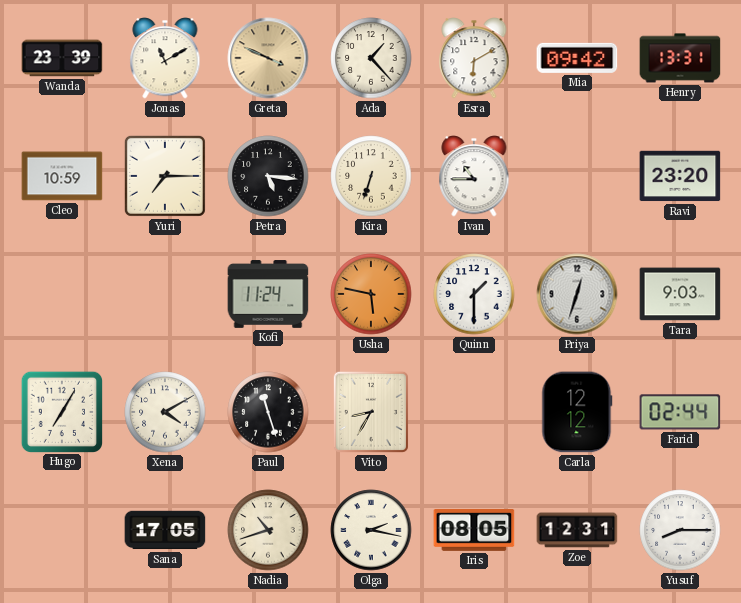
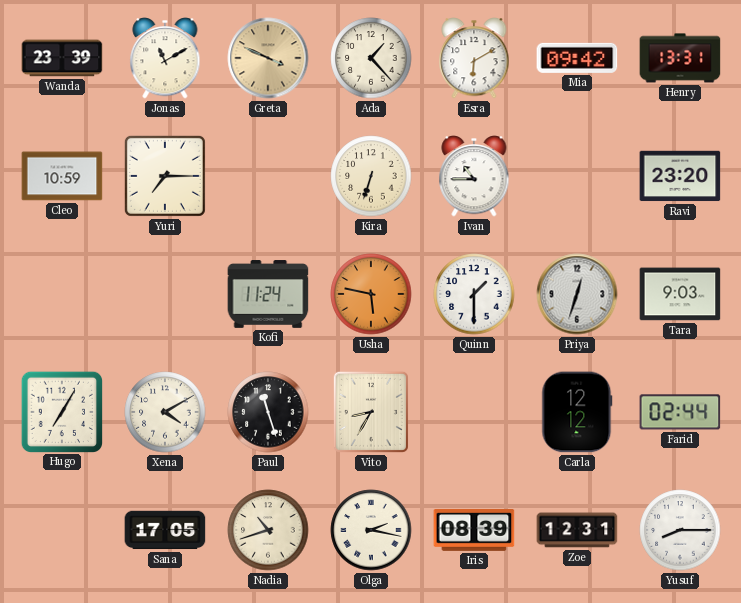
Petra: 5:16 -> none
Iris: 08:05 -> 08:39
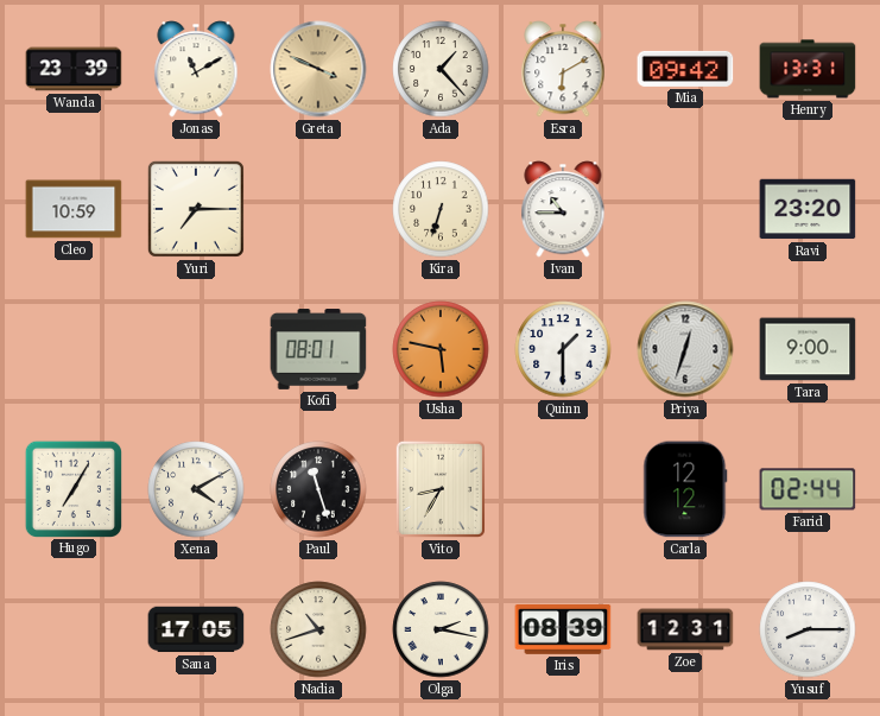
Kofi: 11:24 -> 08:01
Tara: 9:03 -> 9:00
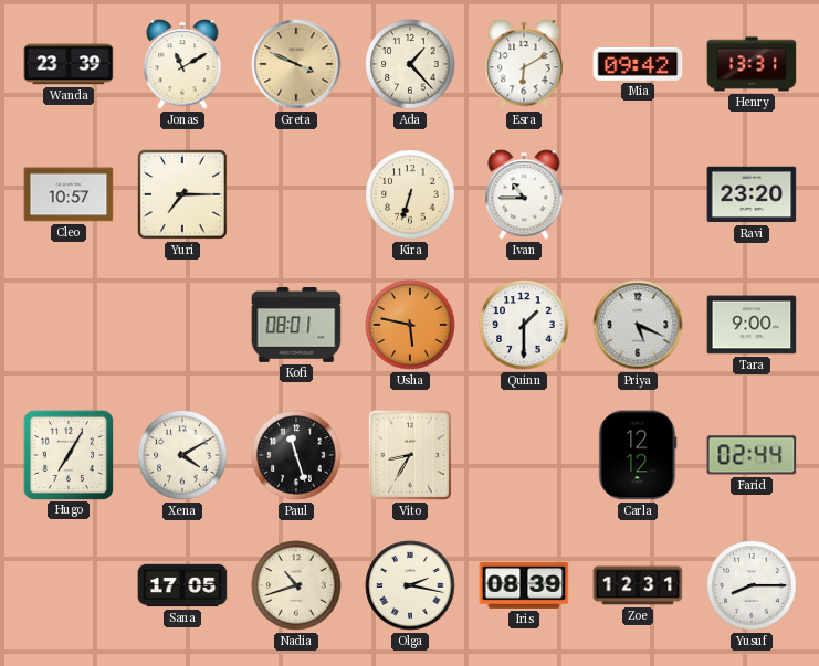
Cleo: 10:59 -> 10:57
Priya: 12:33 -> 5:19
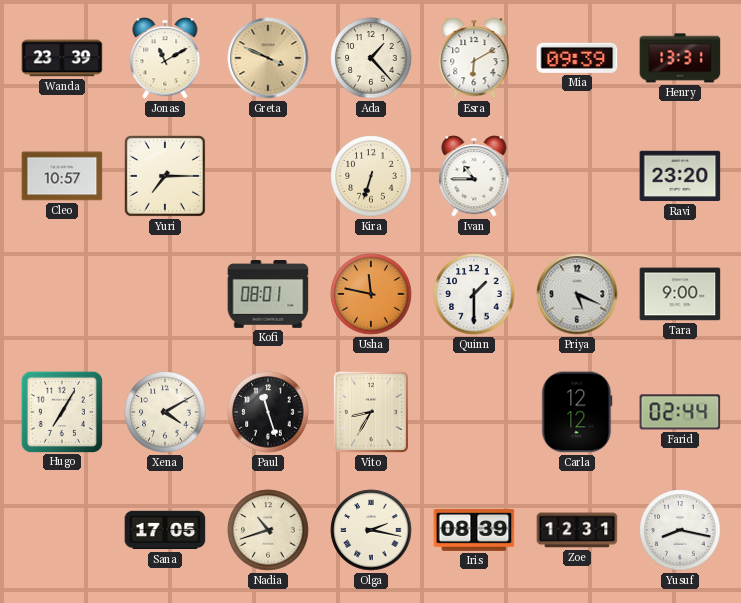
Mia: 09:42 -> 09:39
Usha: 5:47 -> 11:47
Yusuf: 8:15 -> 8:17
